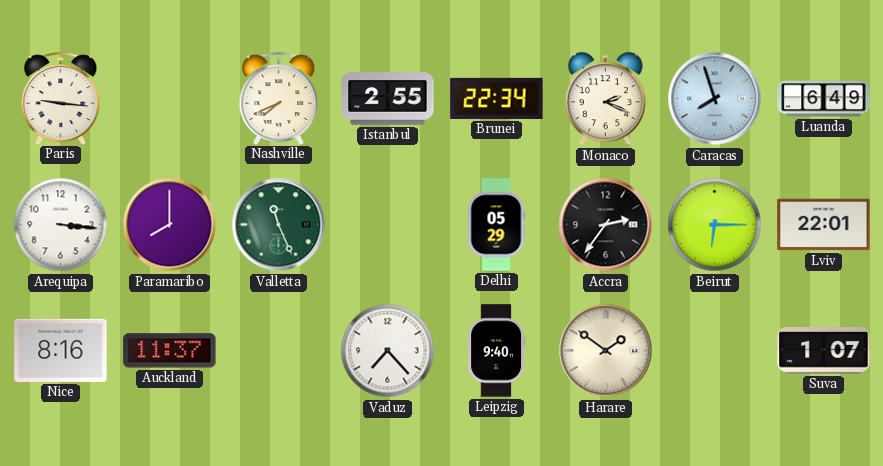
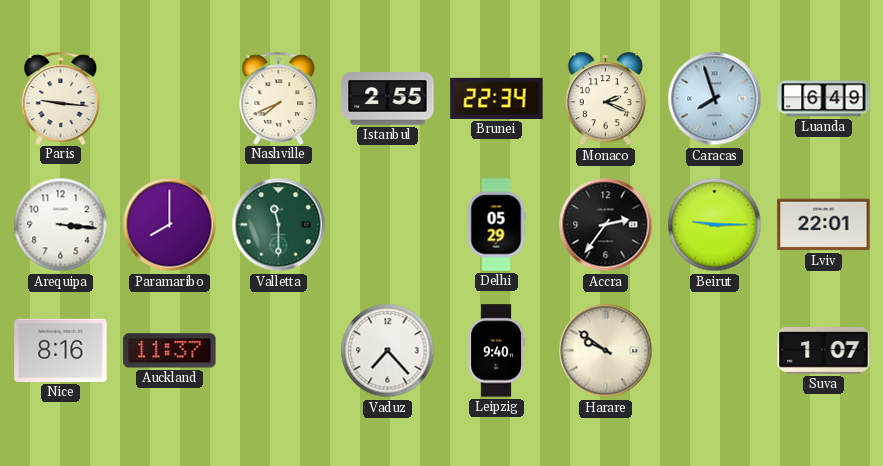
Valletta: 11:26 -> 11:30
Beirut: 6:15 -> 9:15
Harare: 1:51 -> 9:51
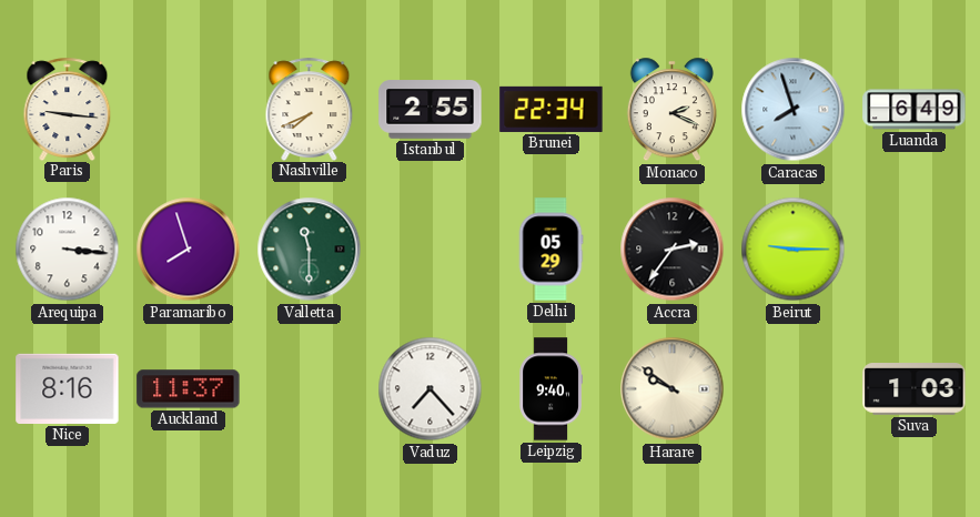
Paramaribo: 8:00 -> 7:57
Lviv: 22:01 -> none
Suva: 1:07 -> 1:03
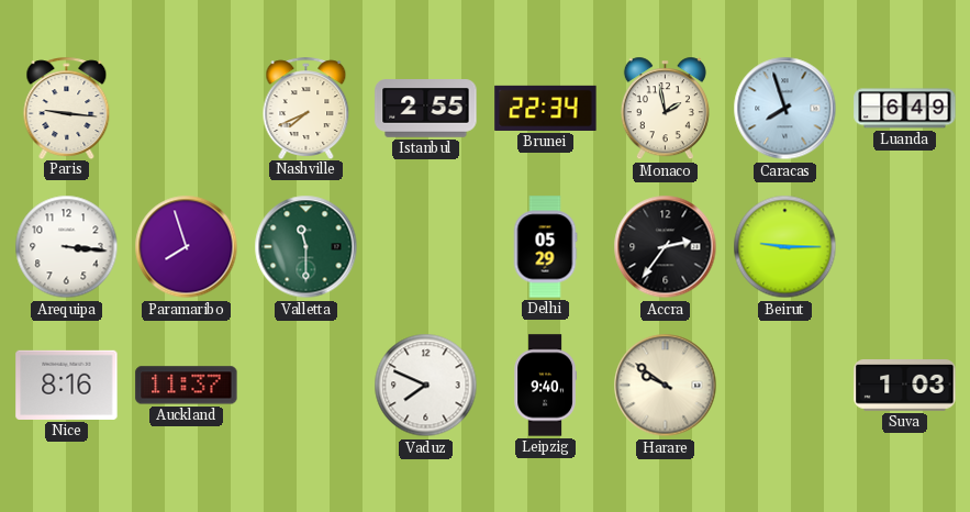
Monaco: 2:19 -> 1:58
Vaduz: 7:23 -> 7:49
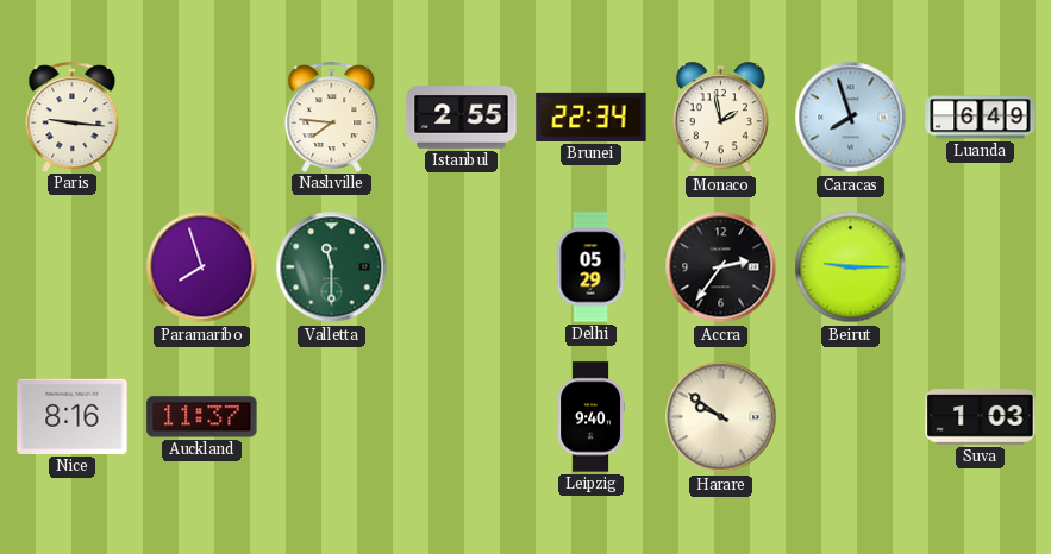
Nashville: 7:41 -> 7:46
Arequipa: 3:16 -> none
Vaduz: 7:49 -> none
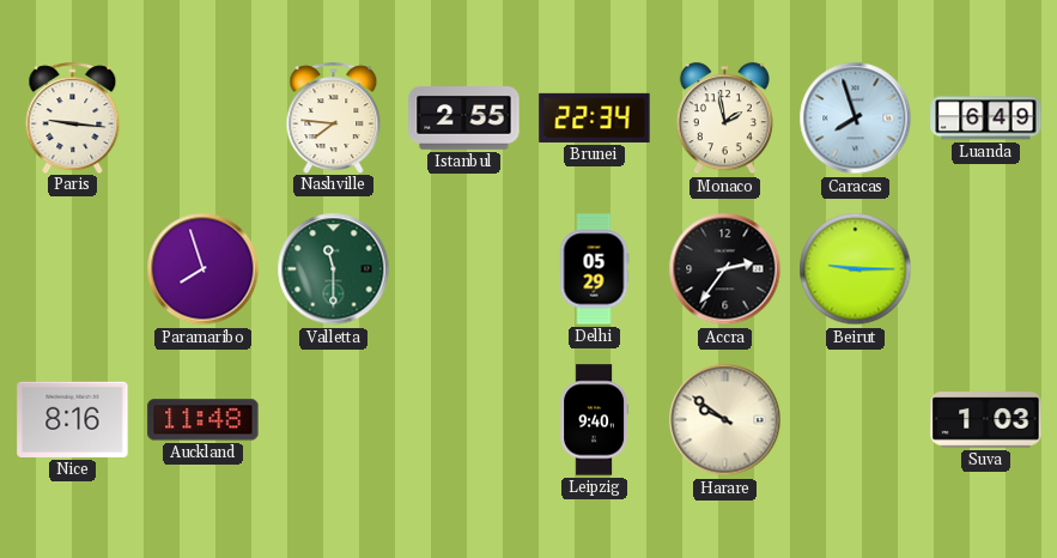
Auckland: 11:37 -> 11:48
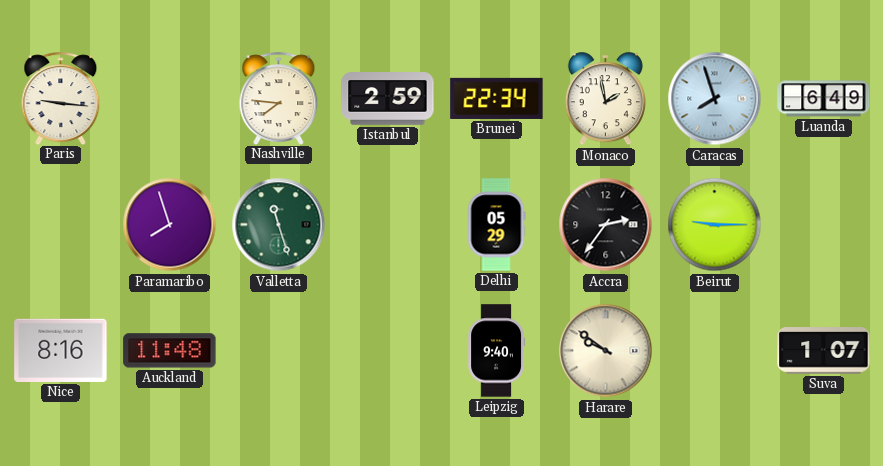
Istanbul: 2:55 -> 2:59
Valletta: 11:30 -> 11:27
Suva: 1:03 -> 1:07
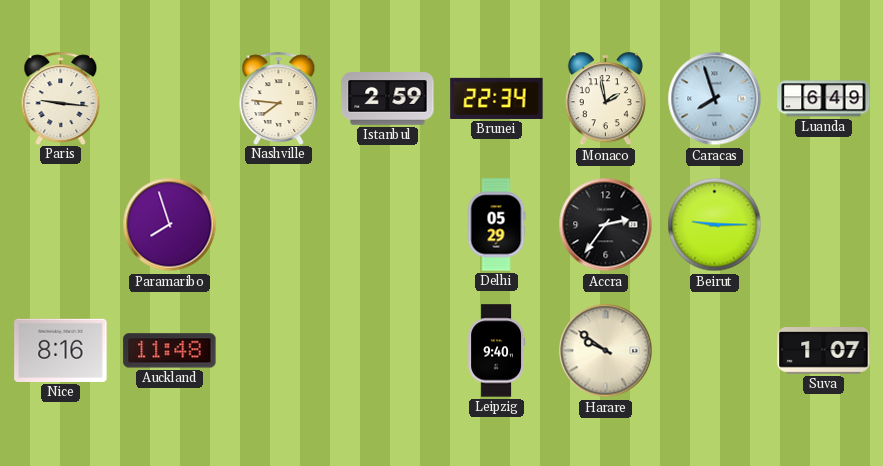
Valletta: 11:27 -> none
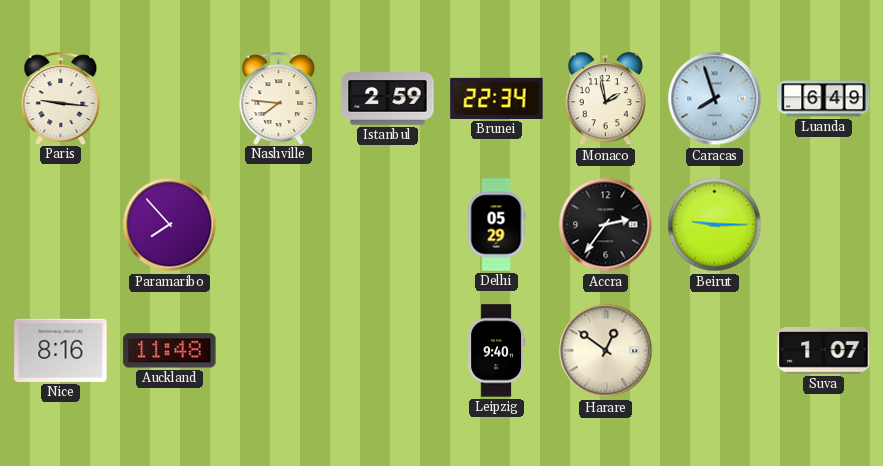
Paramaribo: 7:57 -> 7:53
Harare: 9:51 -> 12:51
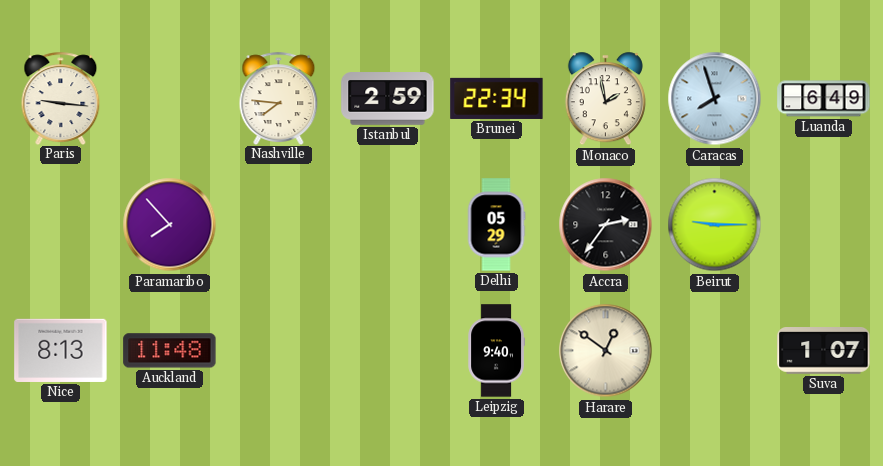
Nice: 8:16 -> 8:13
